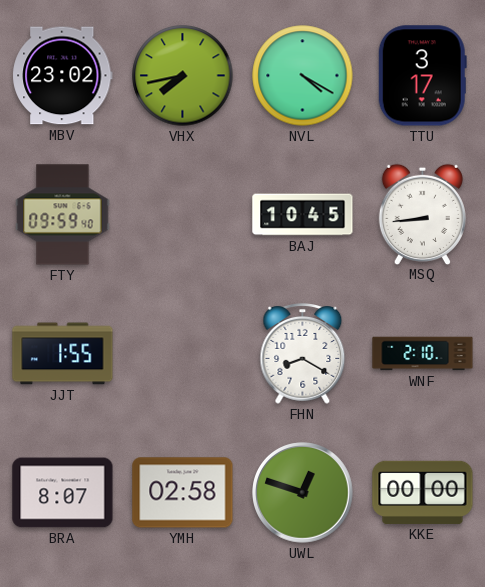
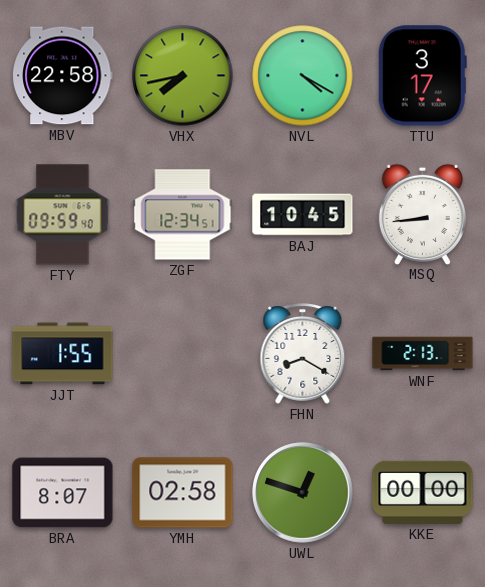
MBV: 23:02 -> 22:58
ZGF: none -> 12:34
WNF: 2:10 -> 2:13
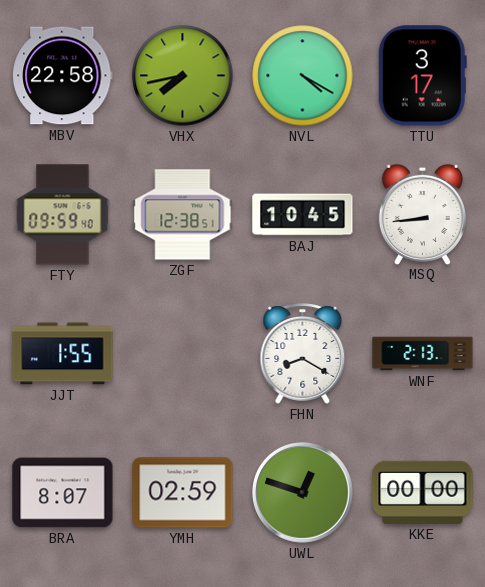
ZGF: 12:34 -> 12:38
YMH: 02:58 -> 02:59
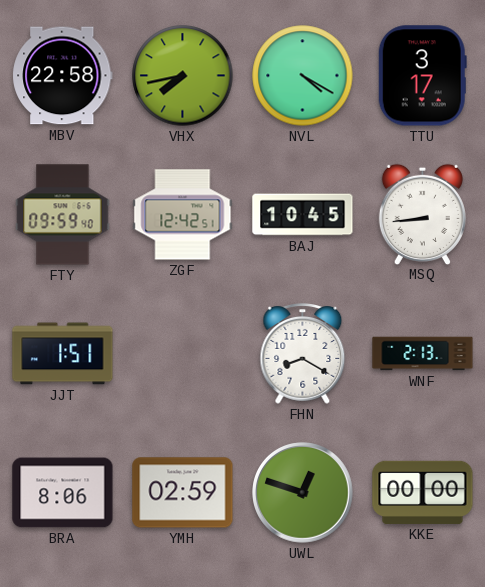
ZGF: 12:38 -> 12:42
JJT: 1:55 -> 1:51
BRA: 8:07 -> 8:06
